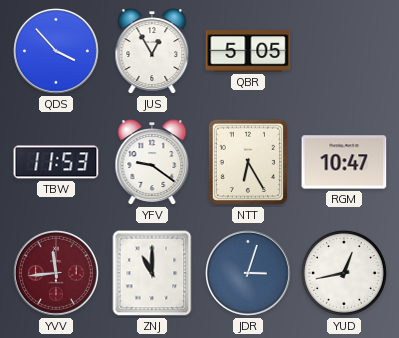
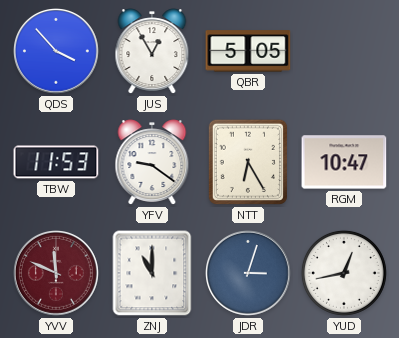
YVV: 11:44 -> 11:49
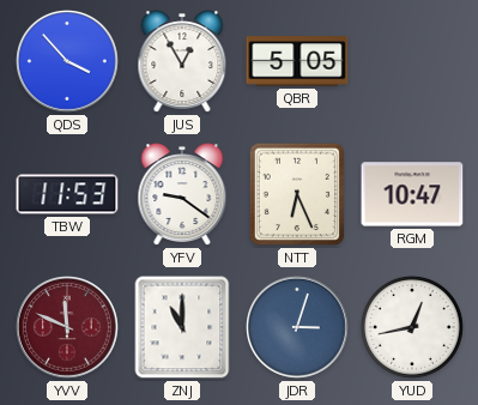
NTT: 6:25 -> 6:26
